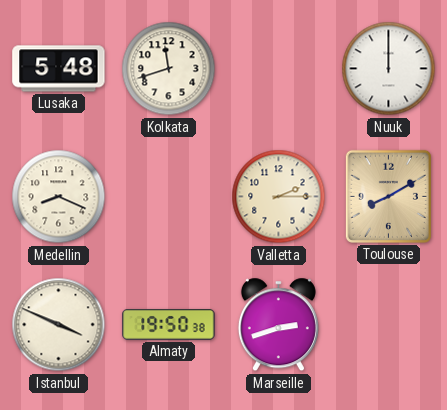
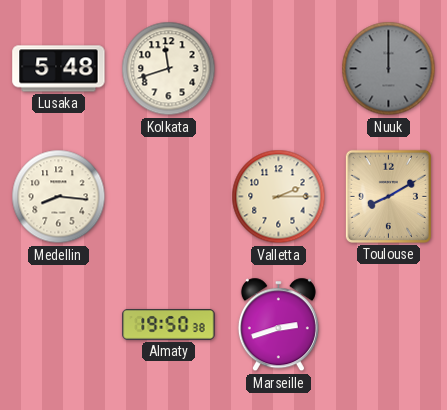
Nuuk dial: white -> grey
Medellin: 8:19 -> 8:16
Istanbul: 3:49 -> none
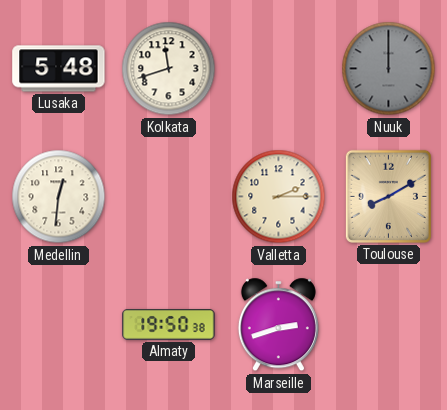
Medellin: 8:16 -> 12:31
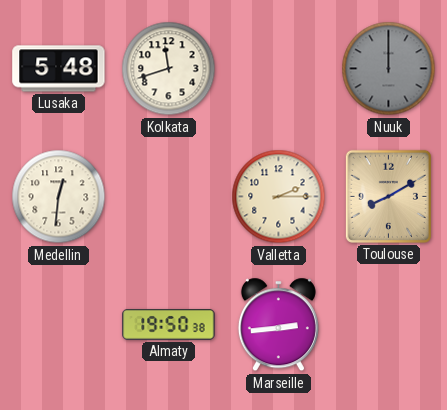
Marseille: 2:42 -> 2:44
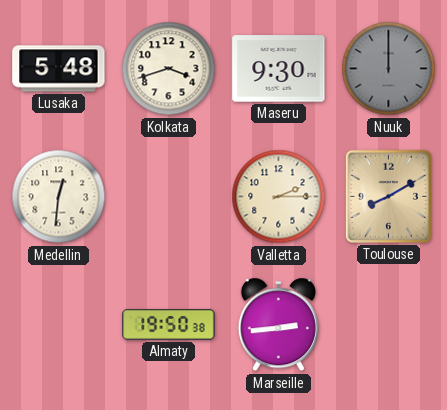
Kolkata: 11:42 -> 3:42
Maseru: none -> 9:30
